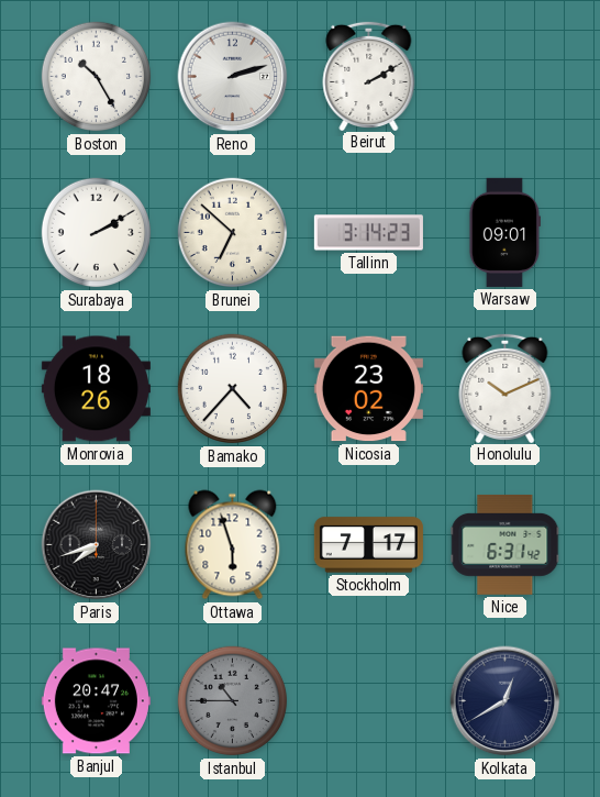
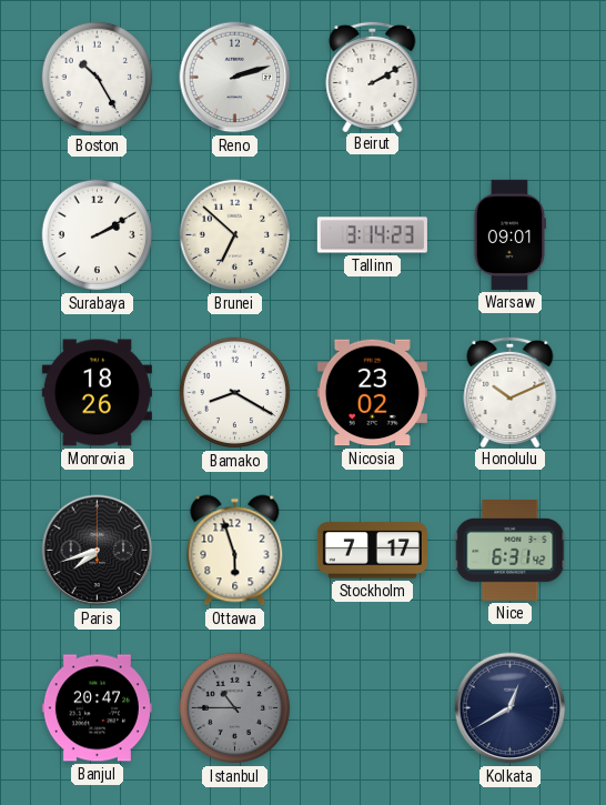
Bamako: 4:37 -> 8:20
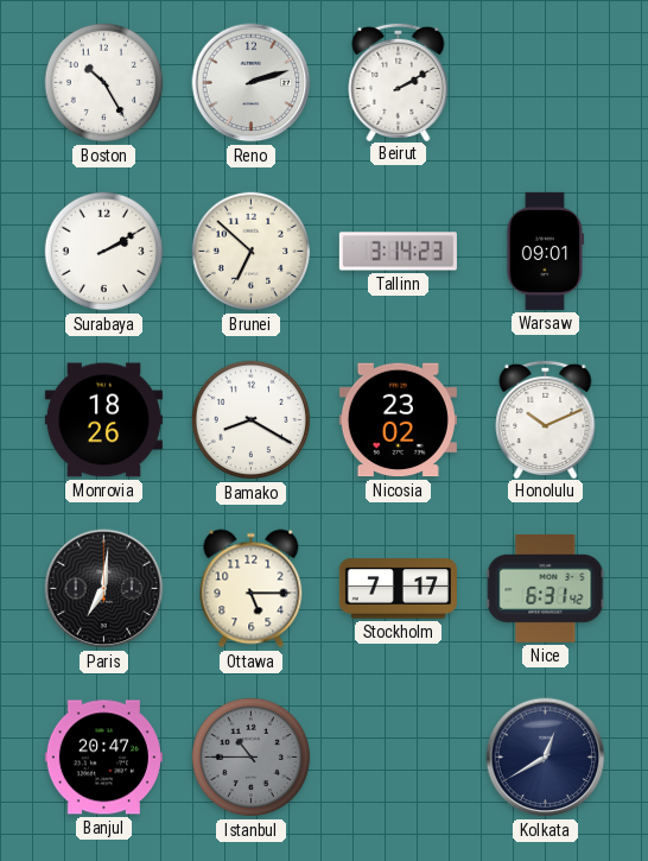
Paris: 7:42 -> 7:01
Ottawa: 5:57 -> 5:15
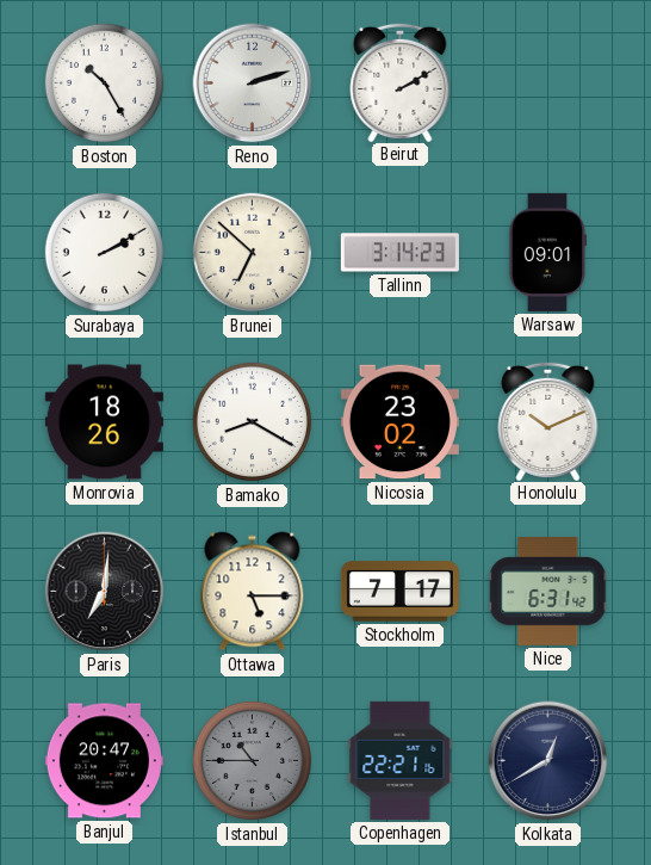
Copenhagen: none -> 22:21
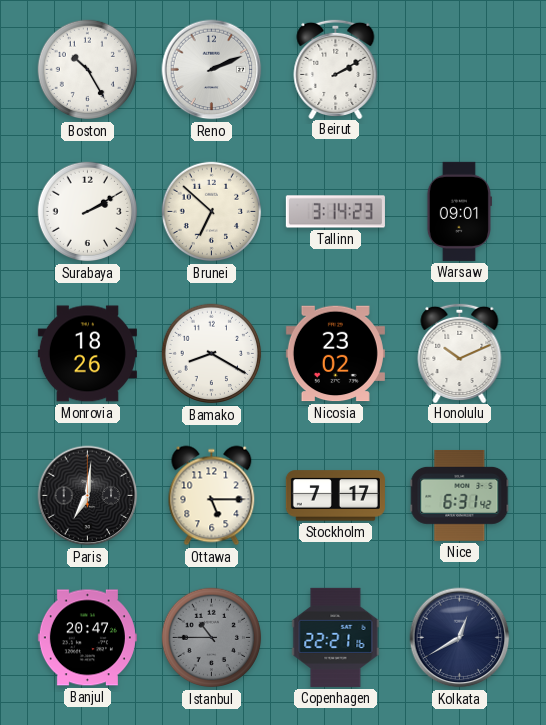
Reno: 2:12 -> 2:11
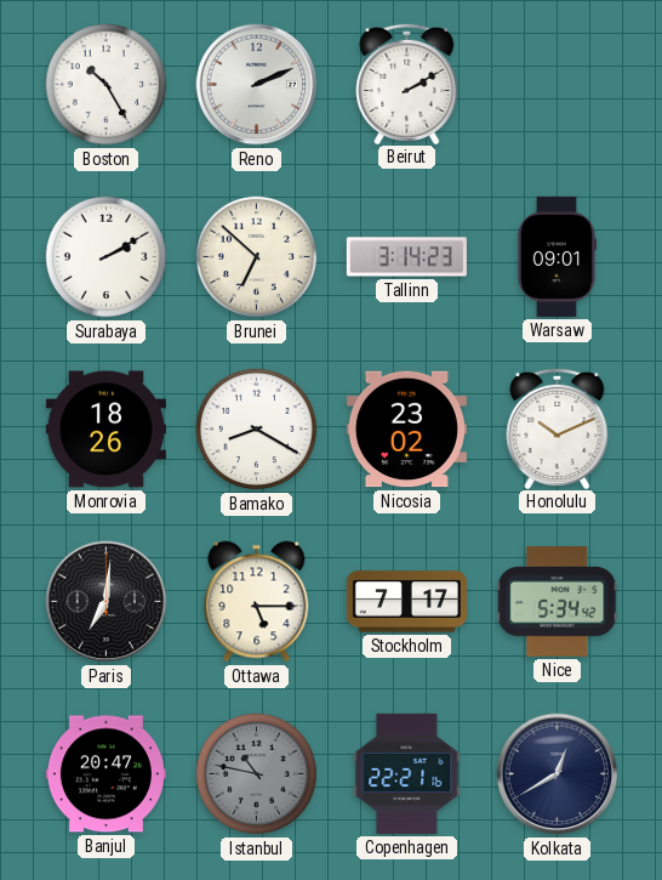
Nice: 6:31 -> 5:34
Istanbul: 10:45 -> 10:47
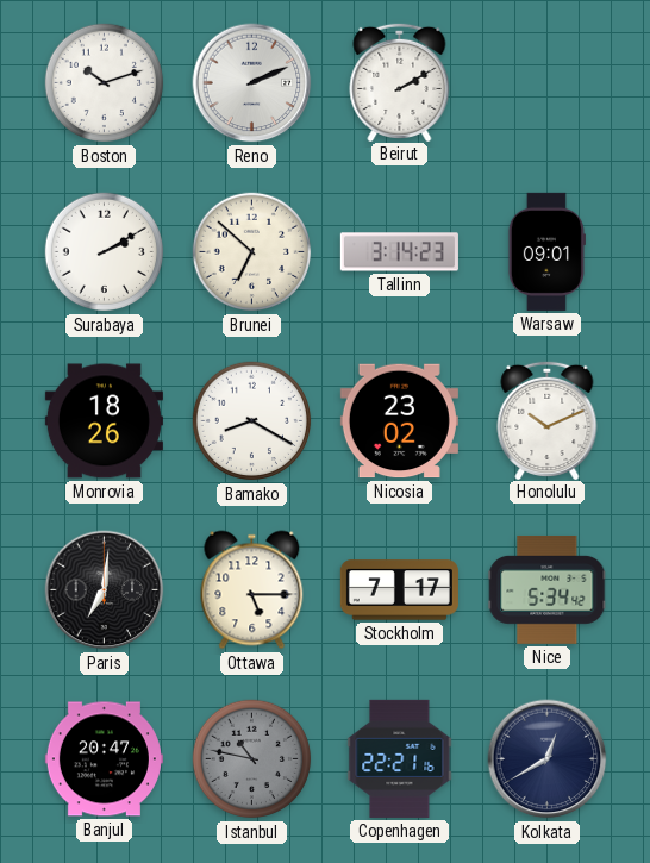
Boston: 10:25 -> 10:12
